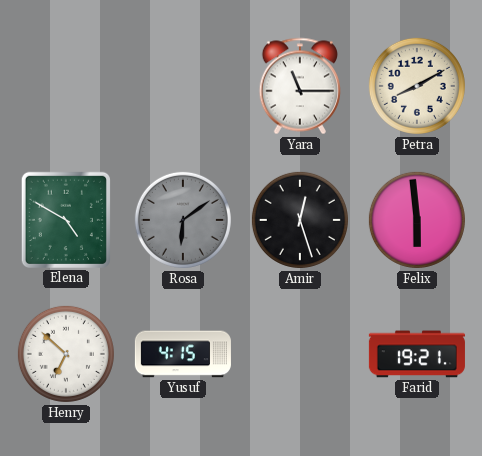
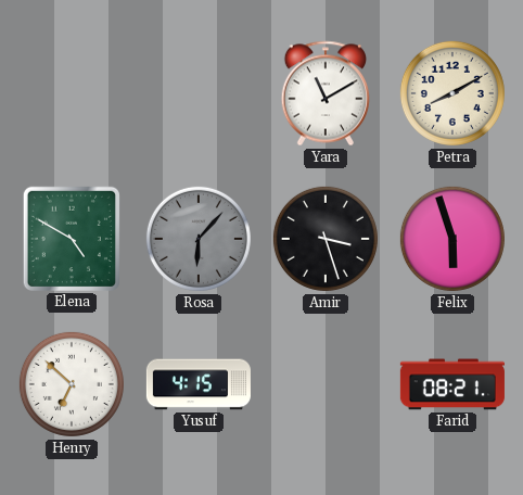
Yara: 11:15 -> 11:10
Rosa: 6:09 -> 6:07
Amir: 12:27 -> 3:27
Felix: 5:59 -> 5:57
Farid: 19:21 -> 08:21
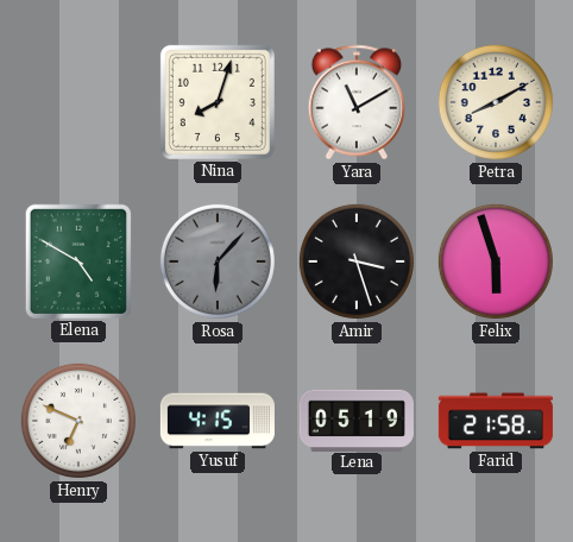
Nina: none -> 8:03
Henry: 6:52 -> 6:49
Lena: none -> 05:19
Farid: 08:21 -> 21:58
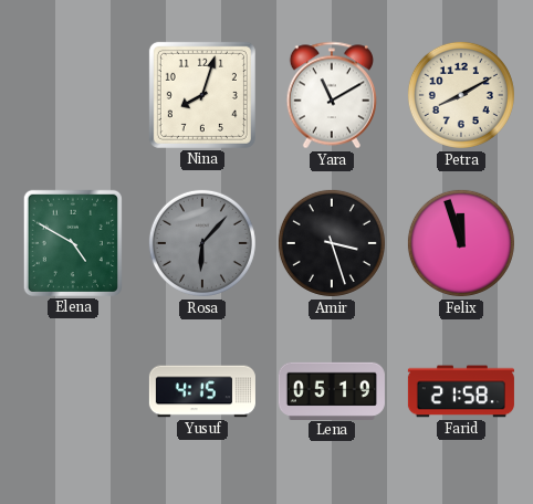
Felix: 5:57 -> 11:57
Henry: 6:49 -> none
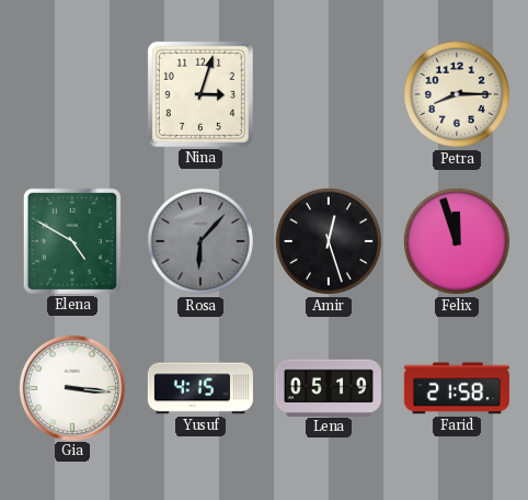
Nina: 8:03 -> 3:03
Yara: 11:10 -> none
Petra: 8:10 -> 8:15
Amir: 3:27 -> 12:27
Gia: none -> 3:16
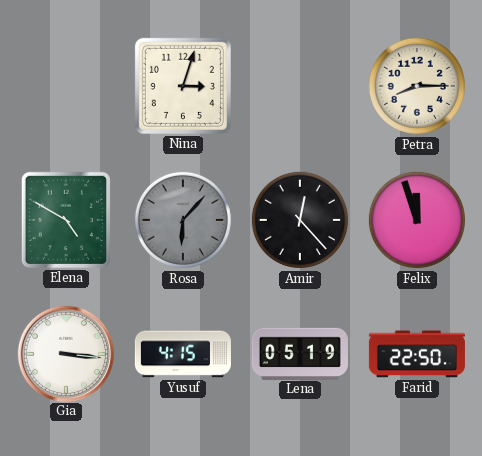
Amir: 12:27 -> 12:23
Farid: 21:58 -> 22:50
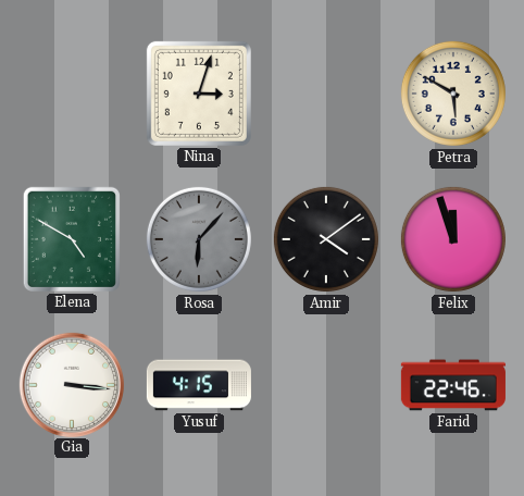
Petra: 8:15 -> 5:50
Amir: 12:23 -> 4:09
Lena: 05:19 -> none
Farid: 22:50 -> 22:46
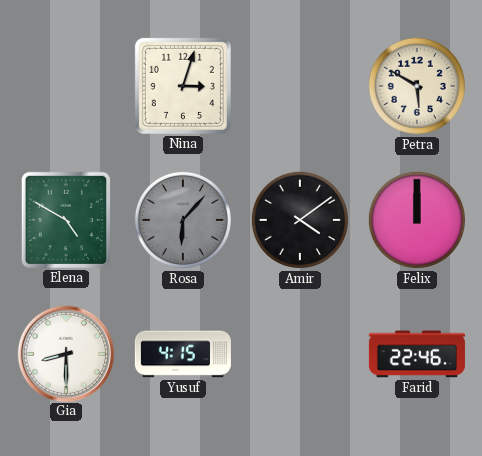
Felix: 11:57 -> 12:00
Gia: 3:16 -> 8:30
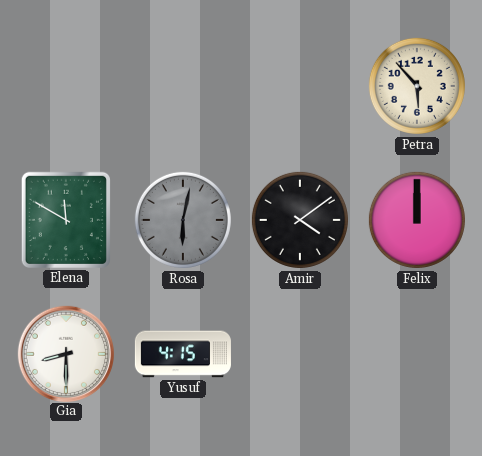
Nina: 3:03 -> none
Petra: 5:50 -> 5:53
Elena: 4:50 -> 11:50
Rosa: 6:07 -> 6:02
Farid: 22:46 -> none
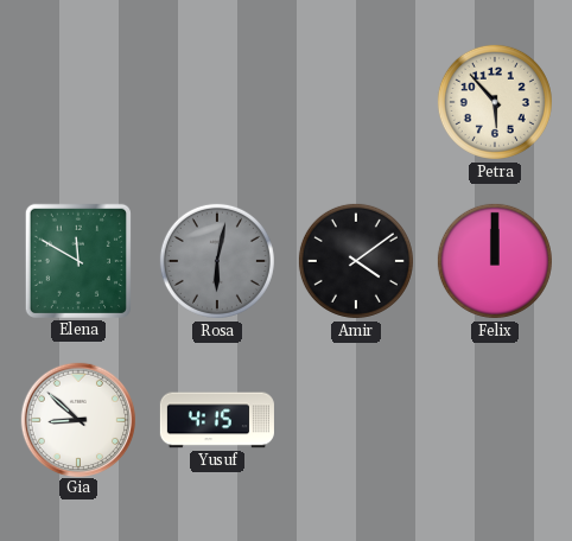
Gia: 8:30 -> 8:52
